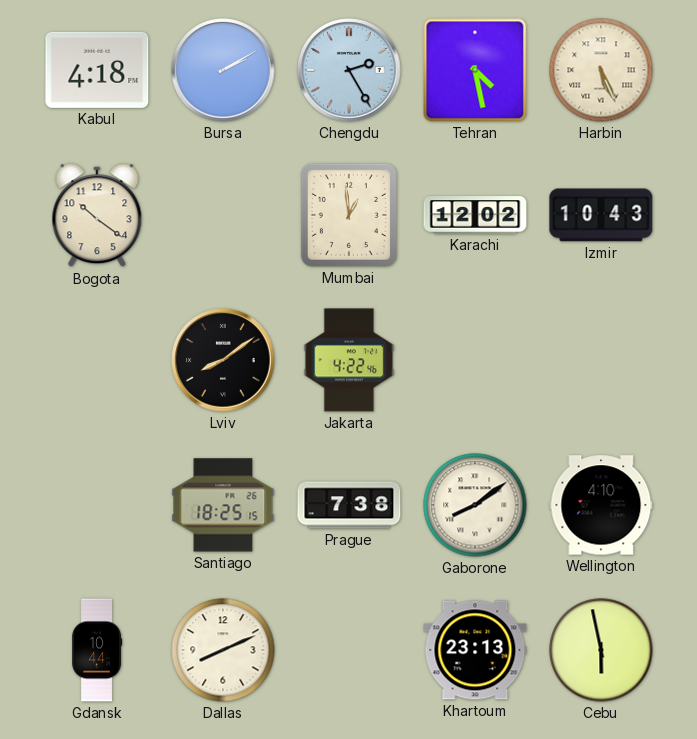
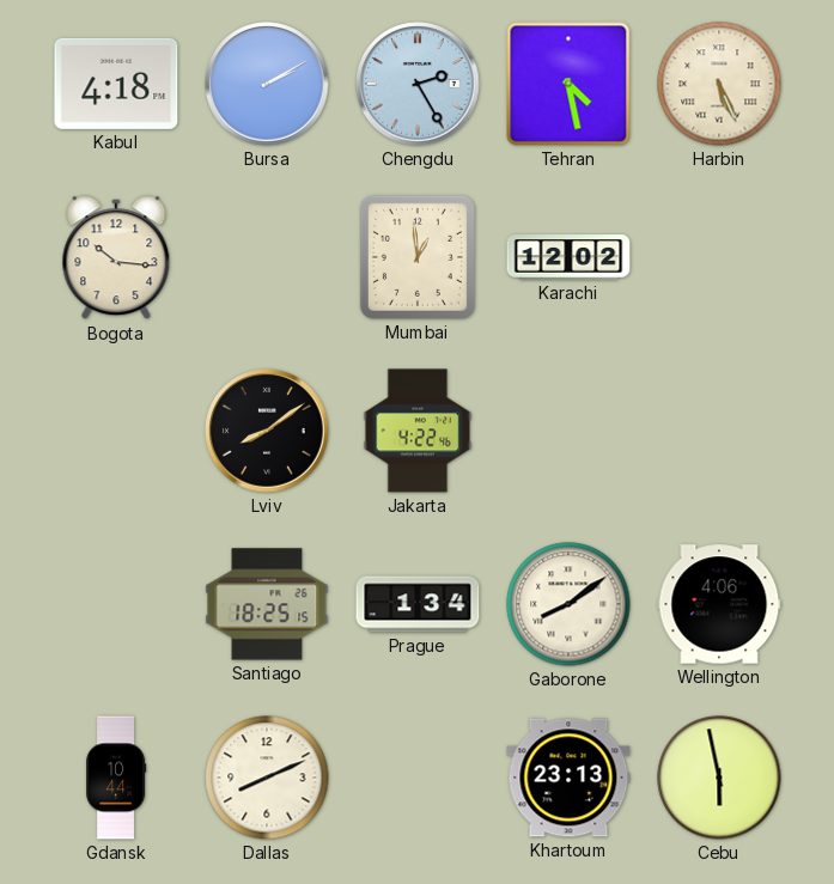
Bogota: 10:21 -> 10:16
Izmir: 10:43 -> none
Prague: 7:38 -> 1:34
Wellington: 4:10 -> 4:06
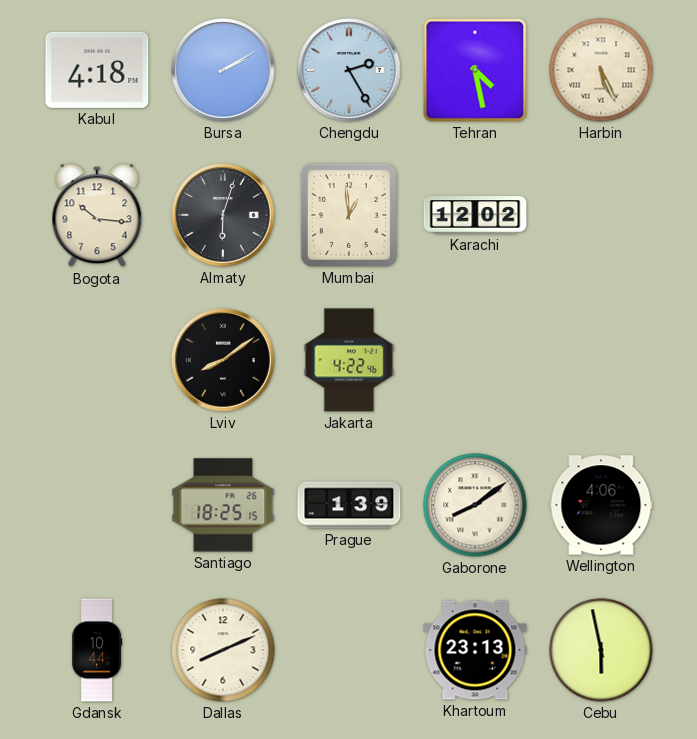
Almaty: none -> 6:03
Prague: 1:34 -> 1:39
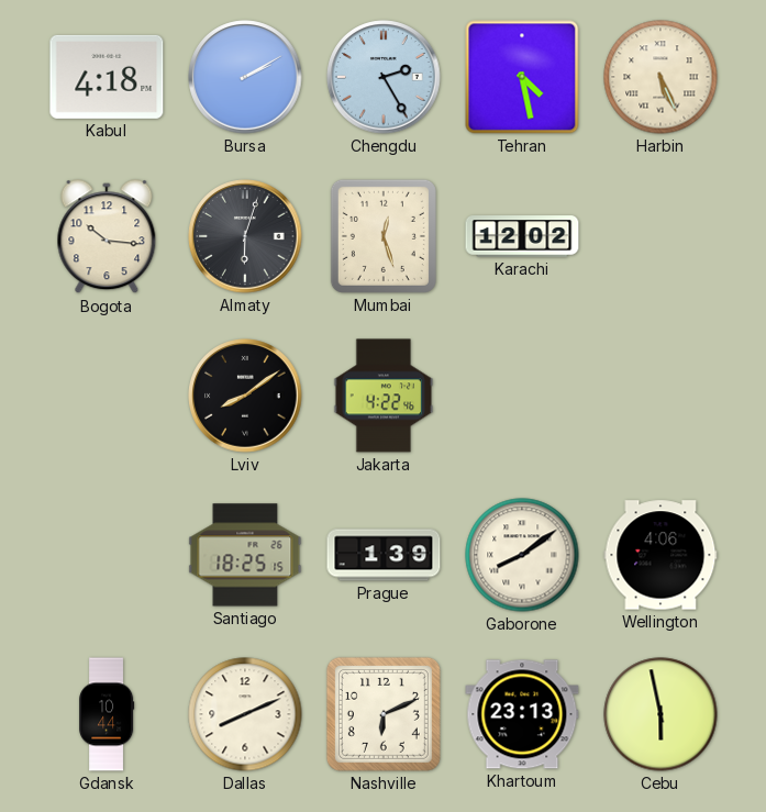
Mumbai: 12:59 -> 12:27
Nashville: none -> 6:11
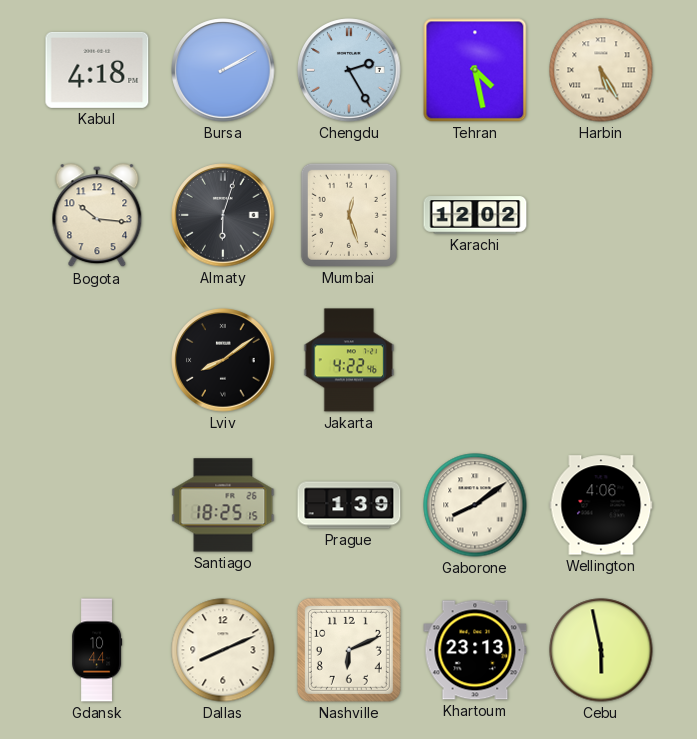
Harbin: 5:26 -> 5:25
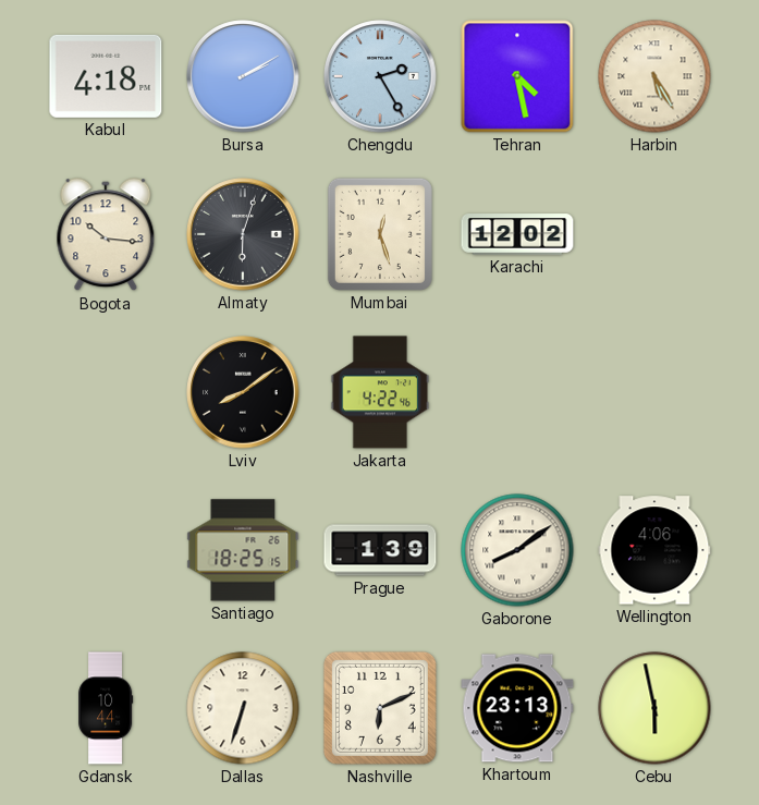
Dallas: 8:11 -> 6:33
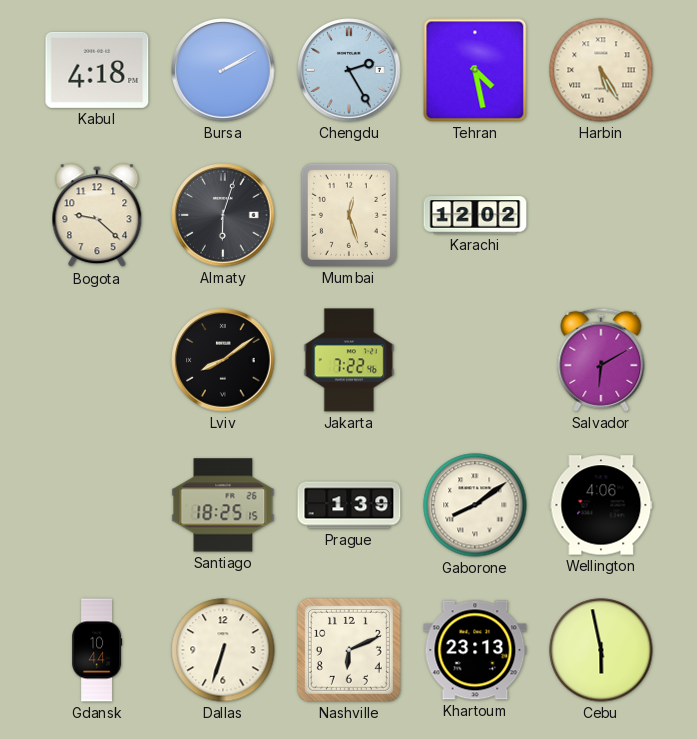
Bogota: 10:16 -> 9:22
Jakarta: 4:22 -> 7:22
Salvador: none -> 6:10
